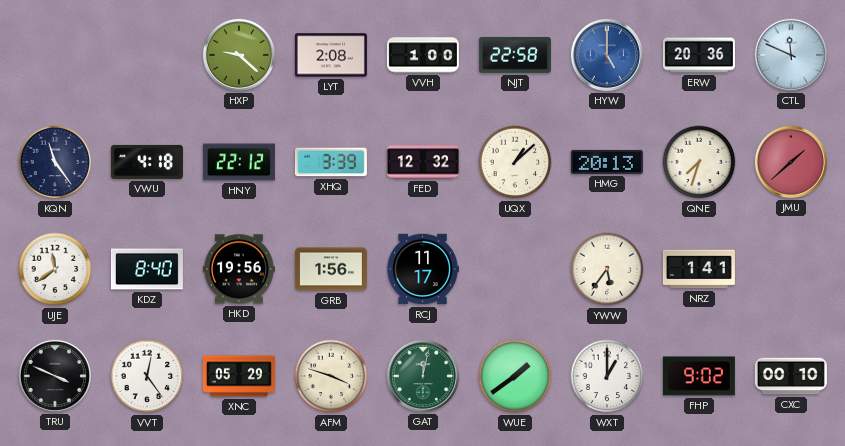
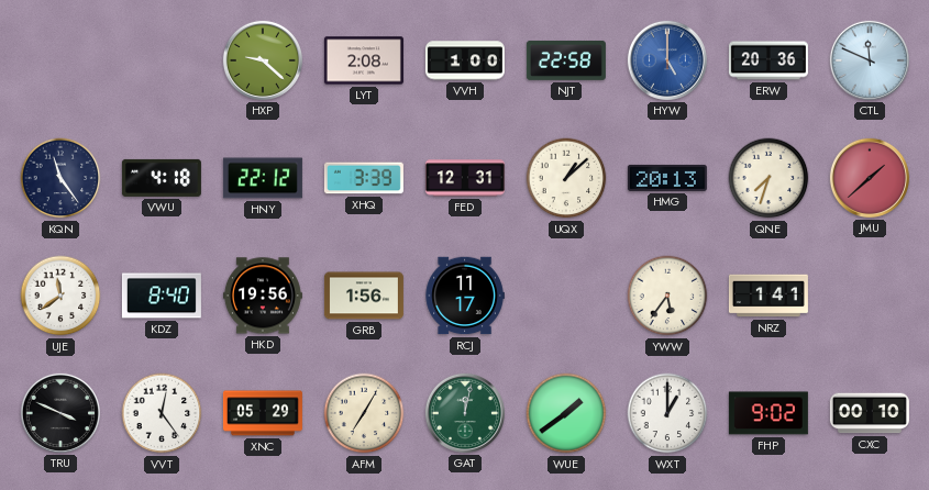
FED: 12:32 -> 12:31
AFM: 3:48 -> 7:05
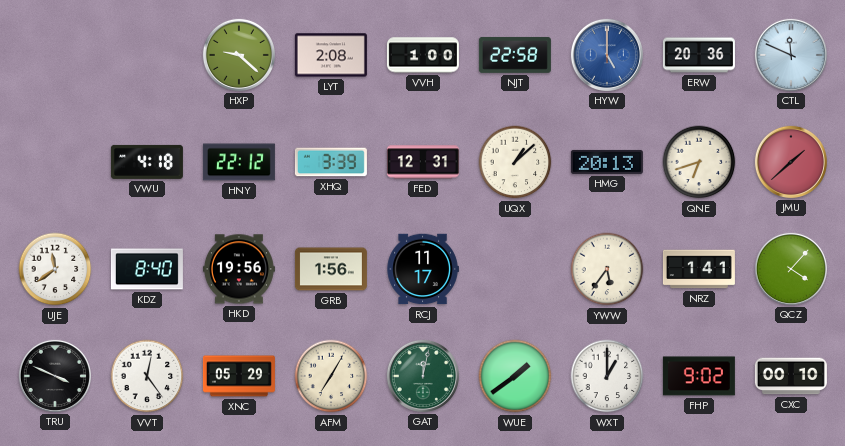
KQN: 11:24 -> none
QNE: 7:33 -> 6:42
QCZ: none -> 4:07
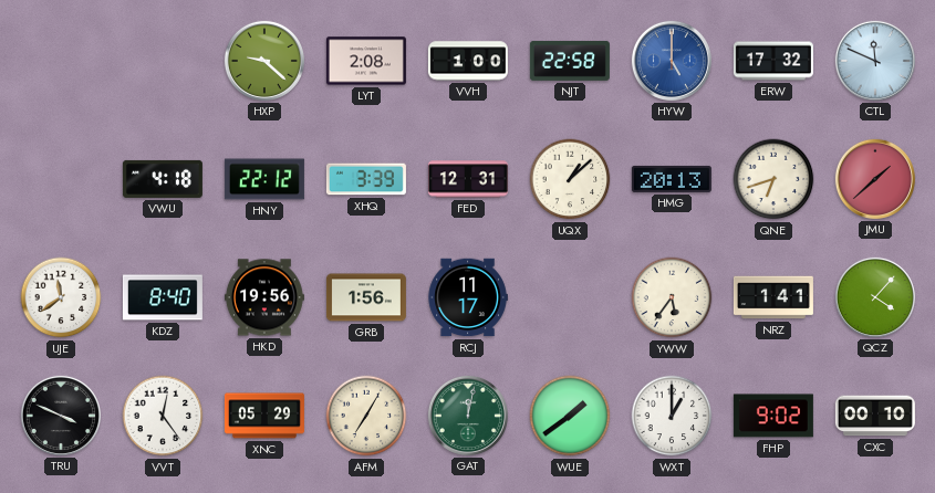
ERW: 20:36 -> 17:32
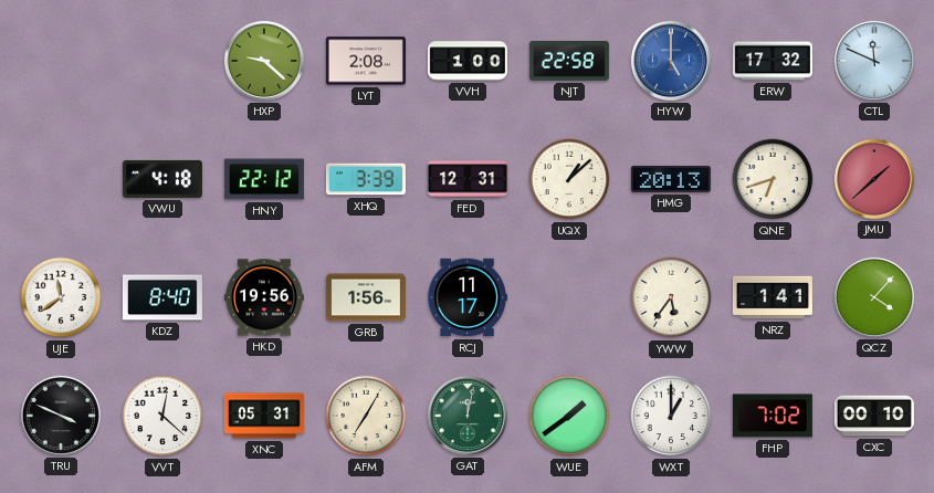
VVT: 12:24 -> 12:22
XNC: 05:29 -> 05:31
FHP: 9:02 -> 7:02
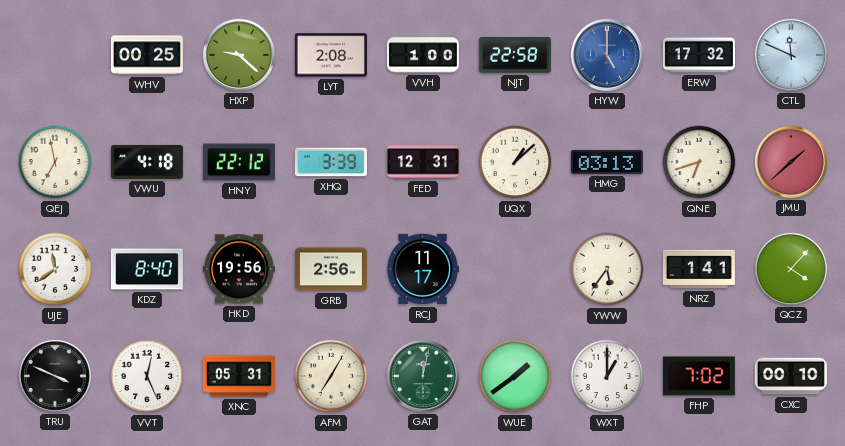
WHV: none -> 00:25
QEJ: none -> 6:58
HMG: 20:13 -> 03:13
GRB: 1:56 -> 2:56
VVT: 12:22 -> 12:26
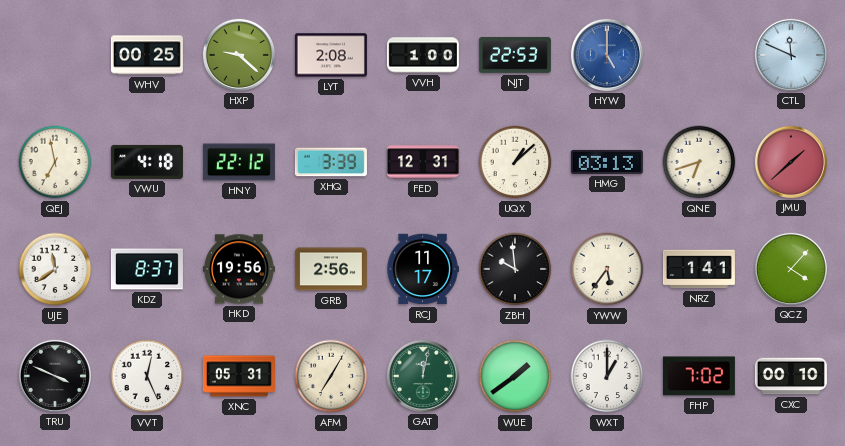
NJT: 22:58 -> 22:53
ERW: 17:32 -> none
KDZ: 8:40 -> 8:37
ZBH: none -> 9:59
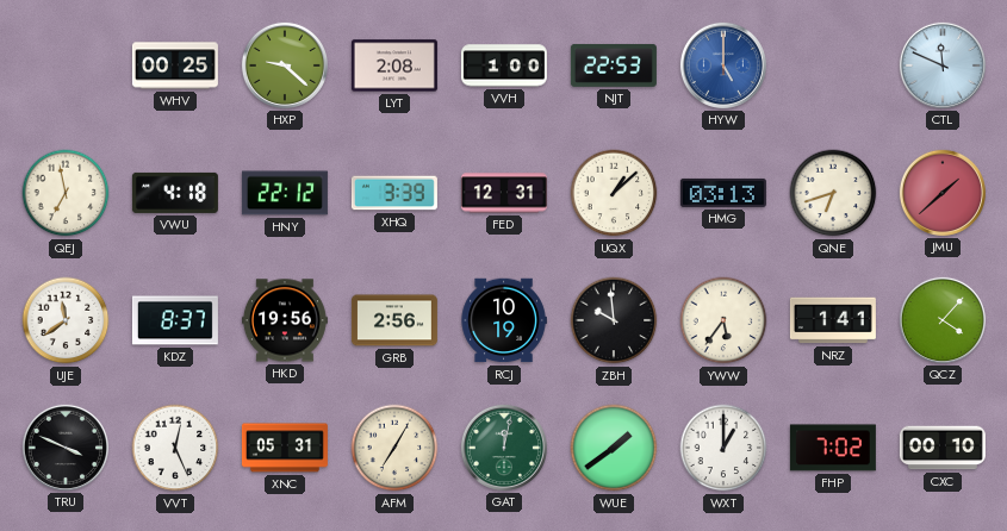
RCJ: 11:17 -> 10:19
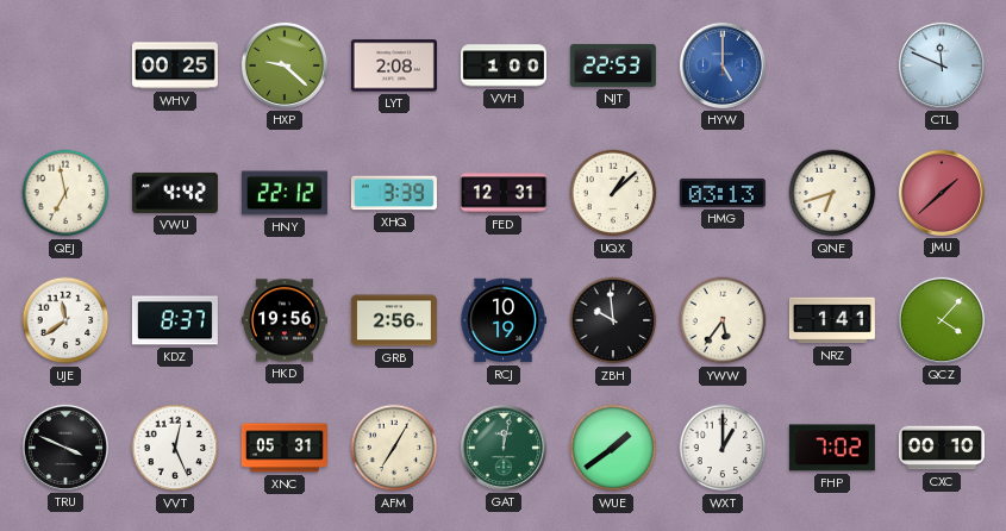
VWU: 4:18 -> 4:42
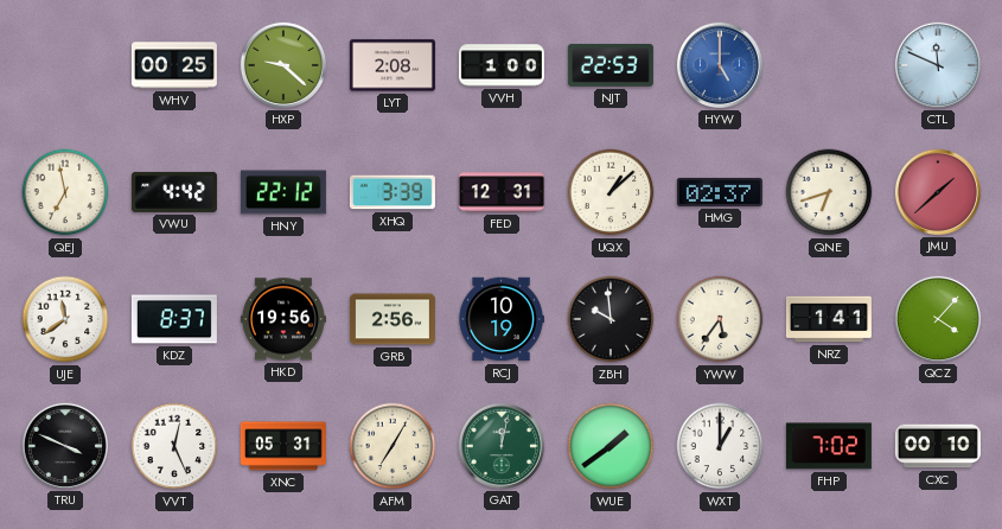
HMG: 03:13 -> 02:37
